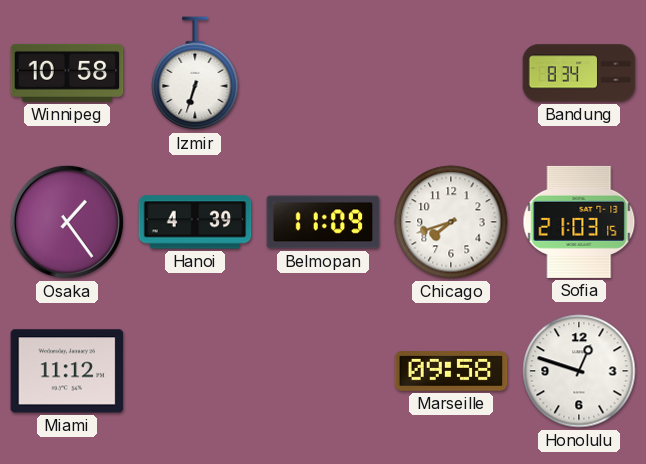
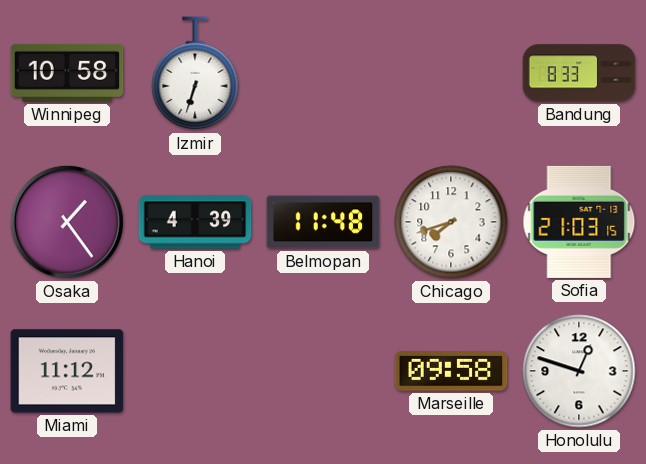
Bandung: 8:34 -> 8:33
Belmopan: 11:09 -> 11:48
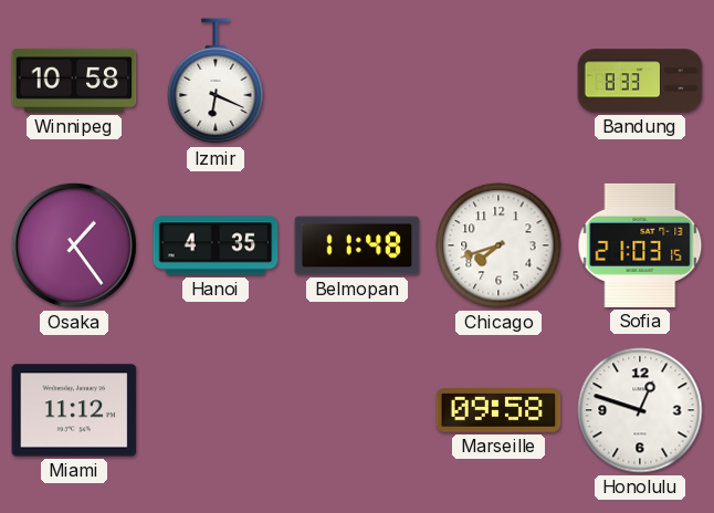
Izmir: 6:33 -> 6:19
Hanoi: 4:39 -> 4:35
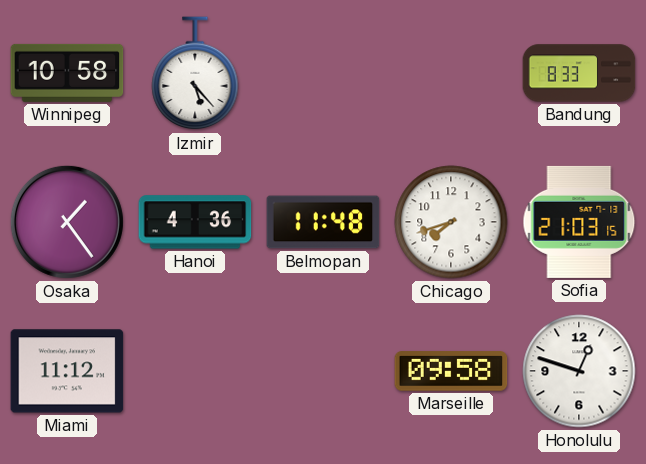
Izmir: 6:19 -> 5:23
Hanoi: 4:35 -> 4:36
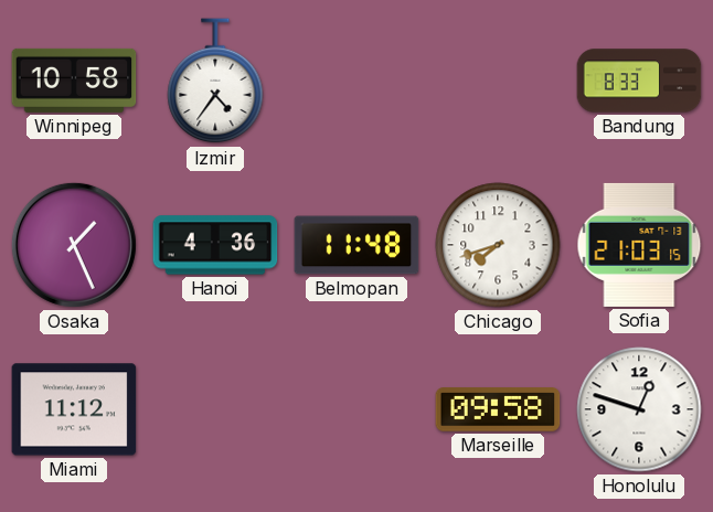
Izmir: 5:23 -> 4:36
Osaka: 1:24 -> 1:26
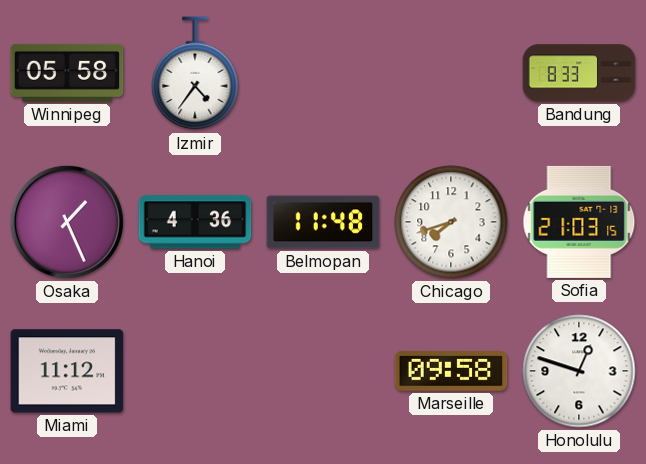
Winnipeg: 10:58 -> 05:58
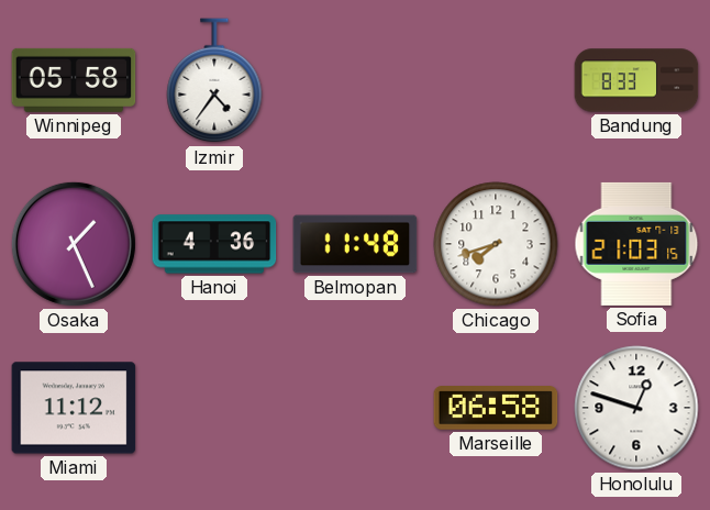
Marseille: 09:58 -> 06:58
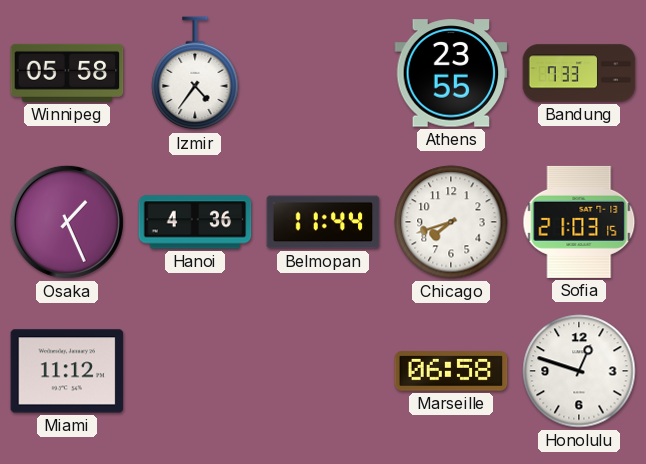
Athens: none -> 23:55
Bandung: 8:33 -> 7:33
Belmopan: 11:48 -> 11:44
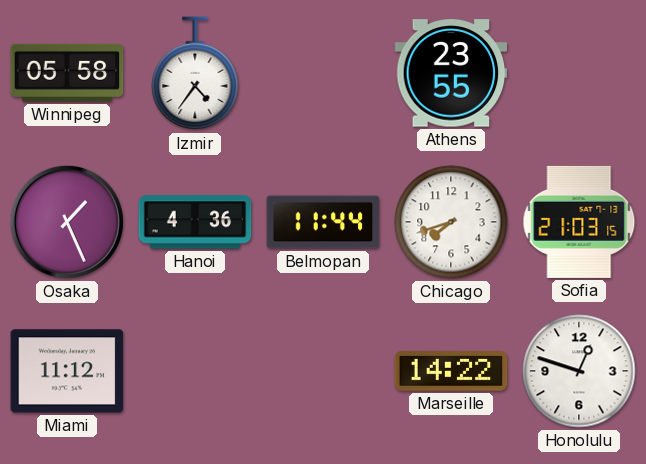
Bandung: 7:33 -> none
Marseille: 06:58 -> 14:22
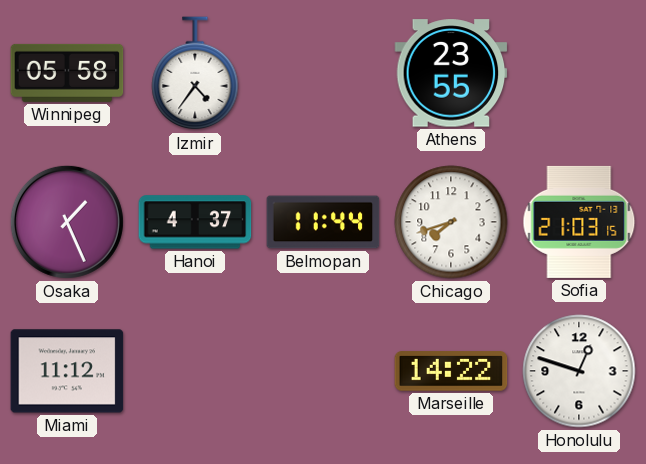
Hanoi: 4:36 -> 4:37
